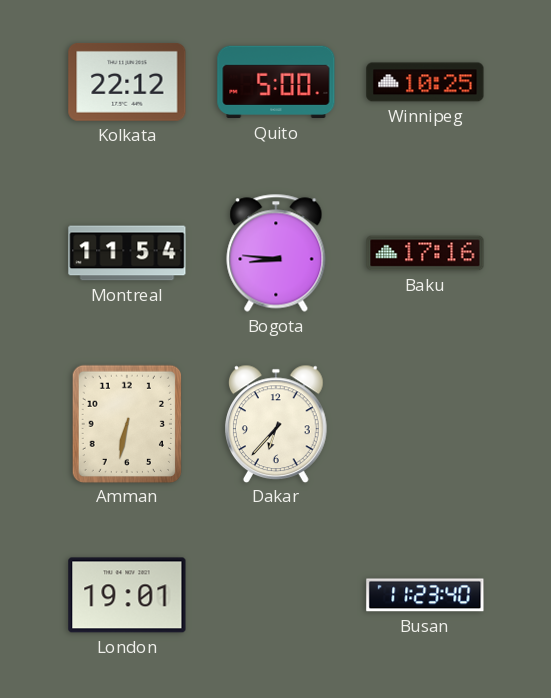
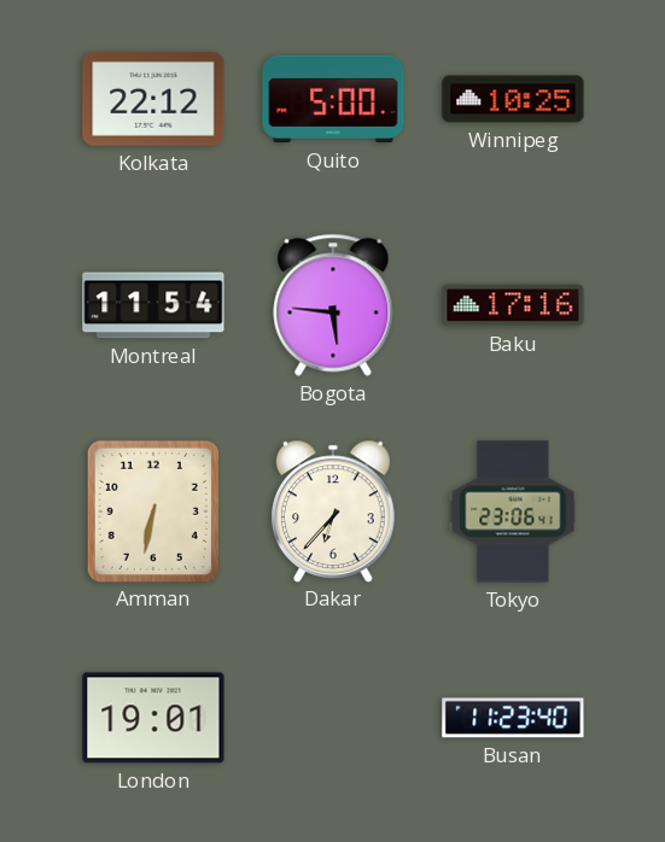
Bogota: 8:46 -> 5:46
Tokyo: none -> 23:06
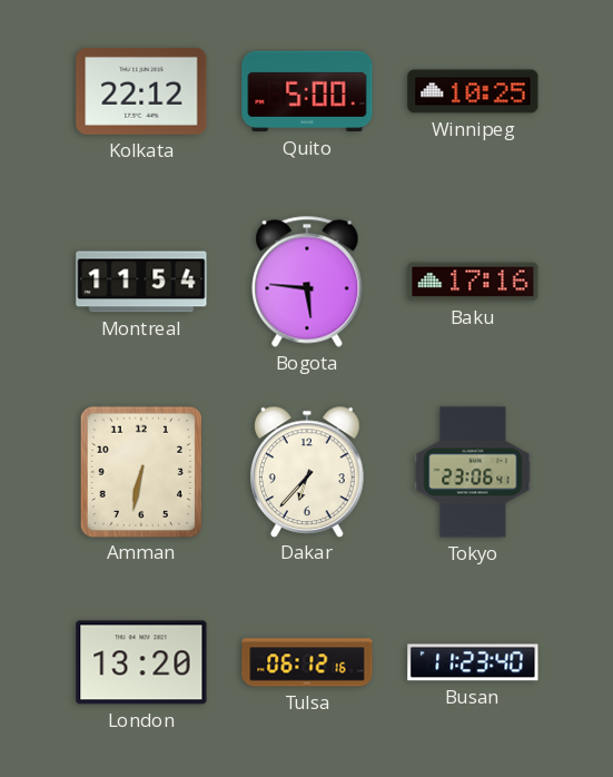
London: 19:01 -> 13:20
Tulsa: none -> 06:12
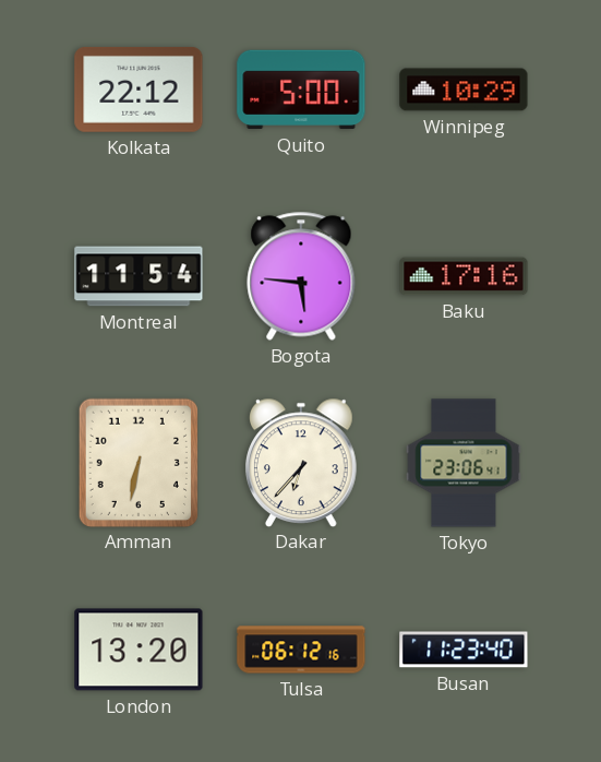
Winnipeg: 10:25 -> 10:29
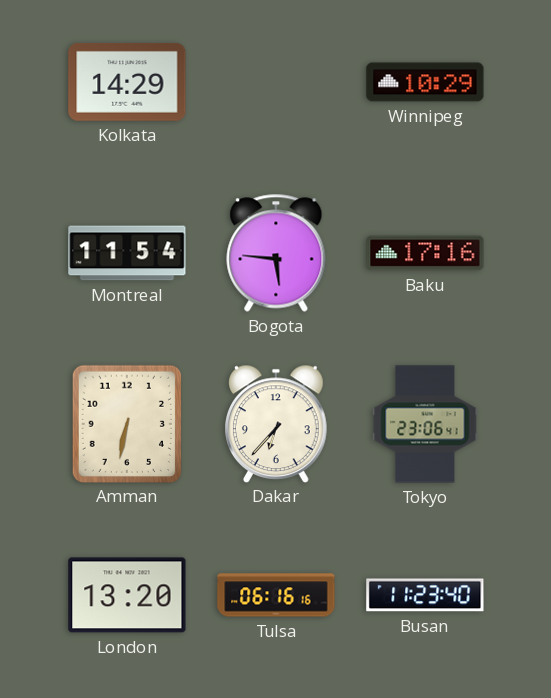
Kolkata: 22:12 -> 14:29
Quito: 5:00 -> none
Tulsa: 06:12 -> 06:16
